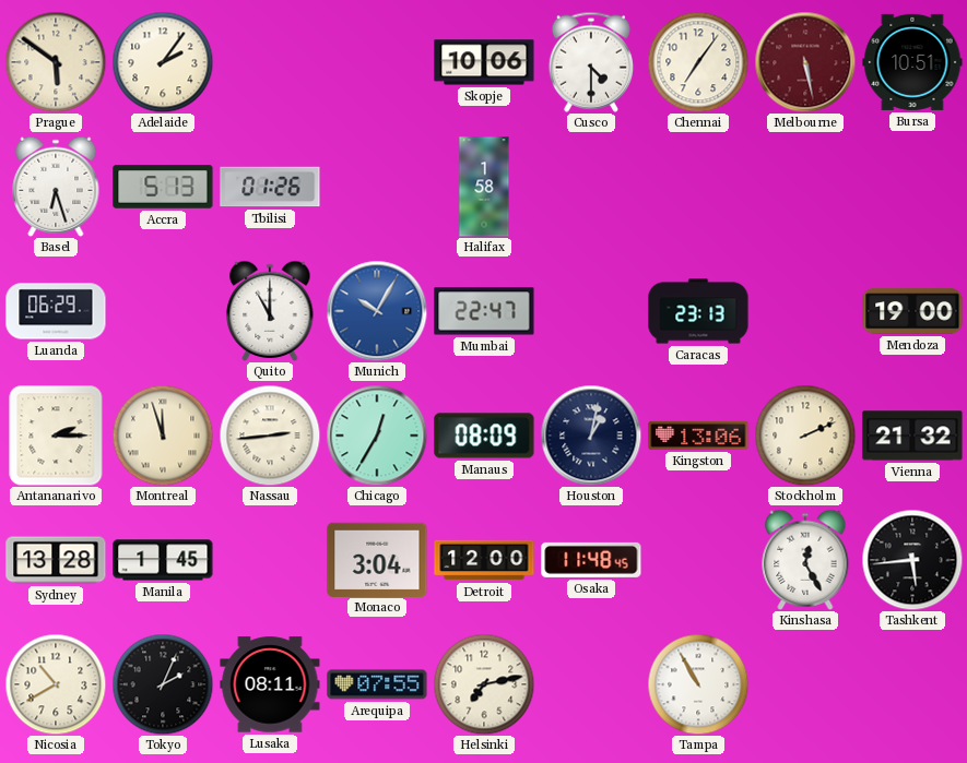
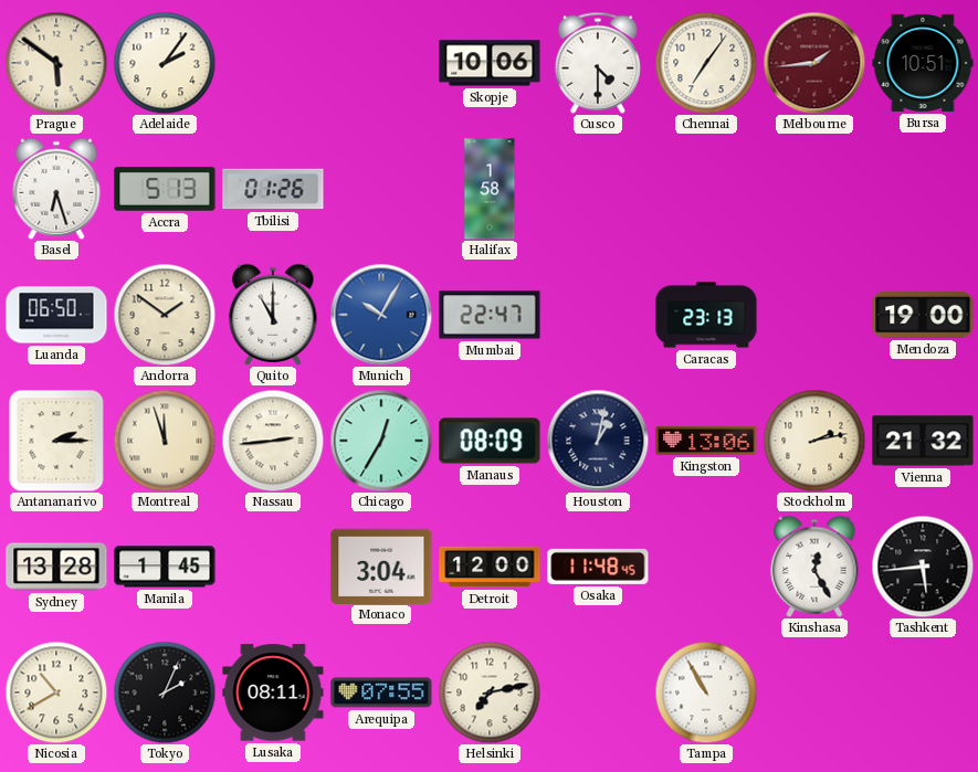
Melbourne: 5:28 -> 1:44
Luanda: 06:29 -> 06:50
Andorra: none -> 1:51
Stockholm: 2:11 -> 2:13
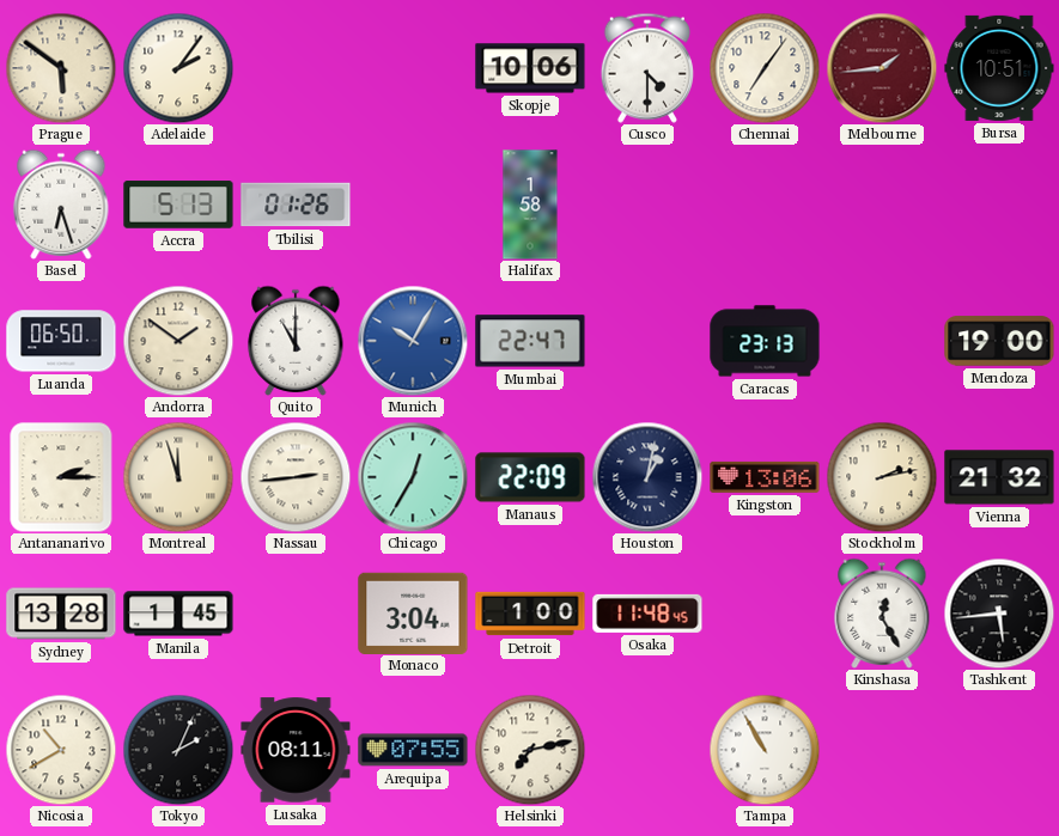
Manaus: 08:09 -> 22:09
Detroit: 12:00 -> 1:00
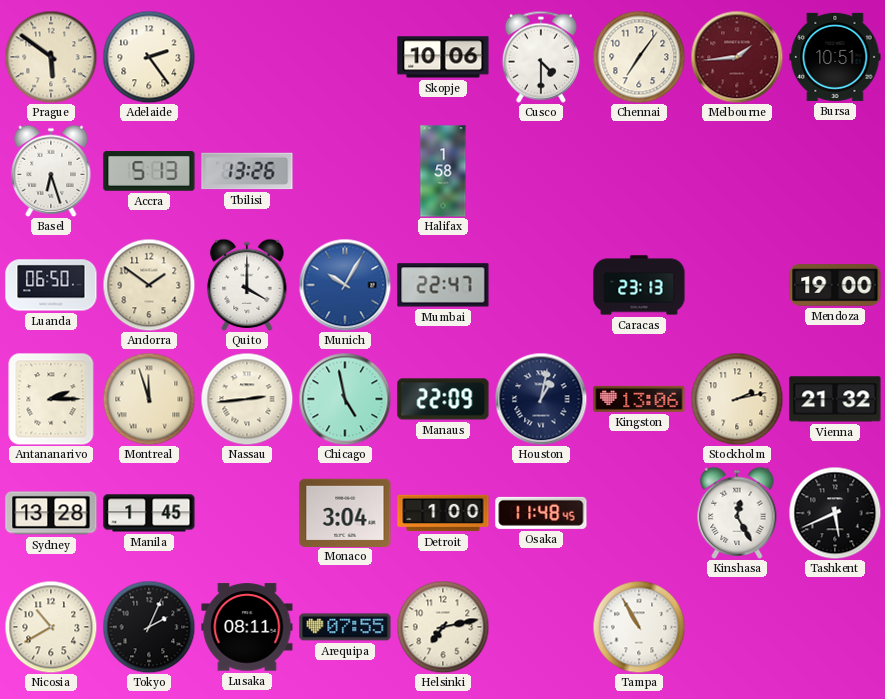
Adelaide: 2:06 -> 2:24
Tbilisi: 01:26 -> 13:26
Quito: 11:00 -> 4:00
Chicago: 12:35 -> 4:58
Tashkent: 5:44 -> 5:41
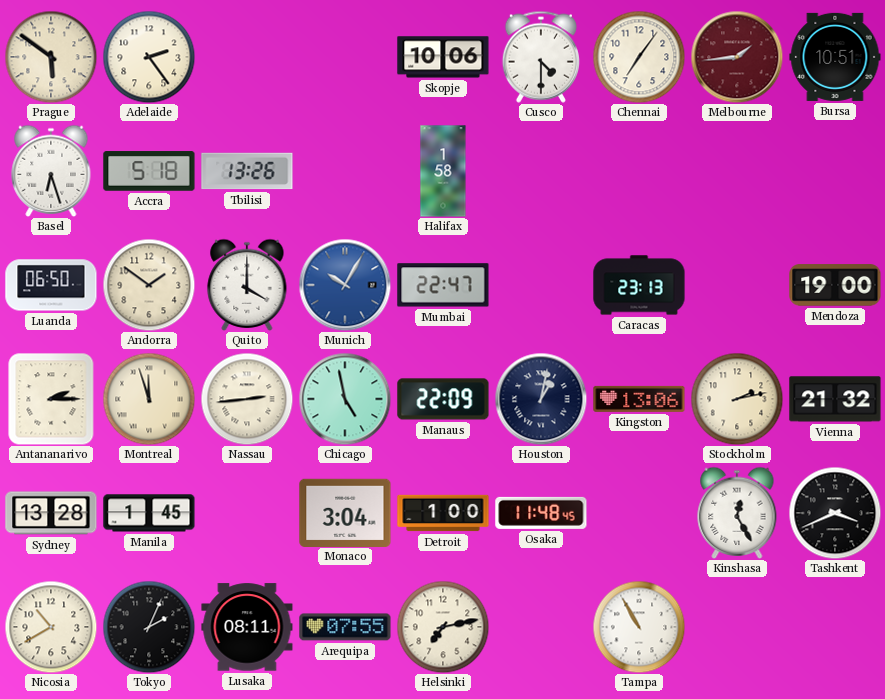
Accra: 5:13 -> 5:18
Tashkent: 5:41 -> 3:41
